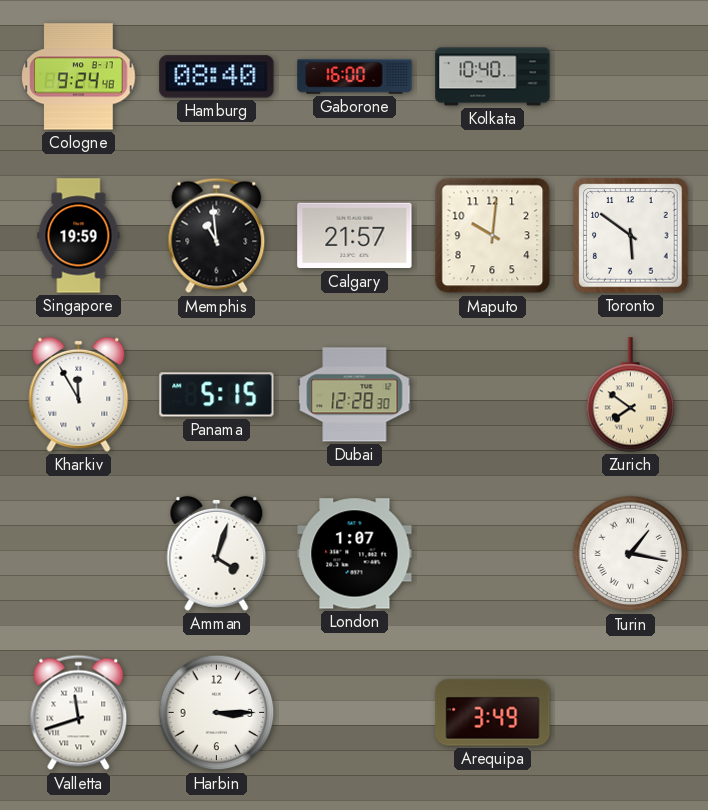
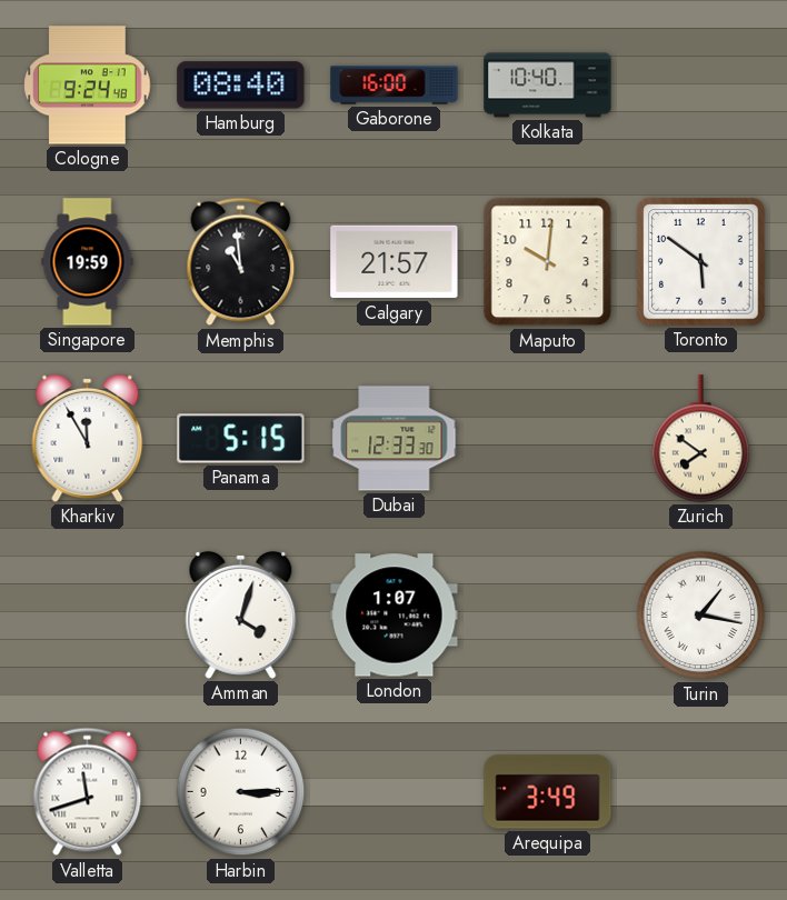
Dubai: 12:28 -> 12:33
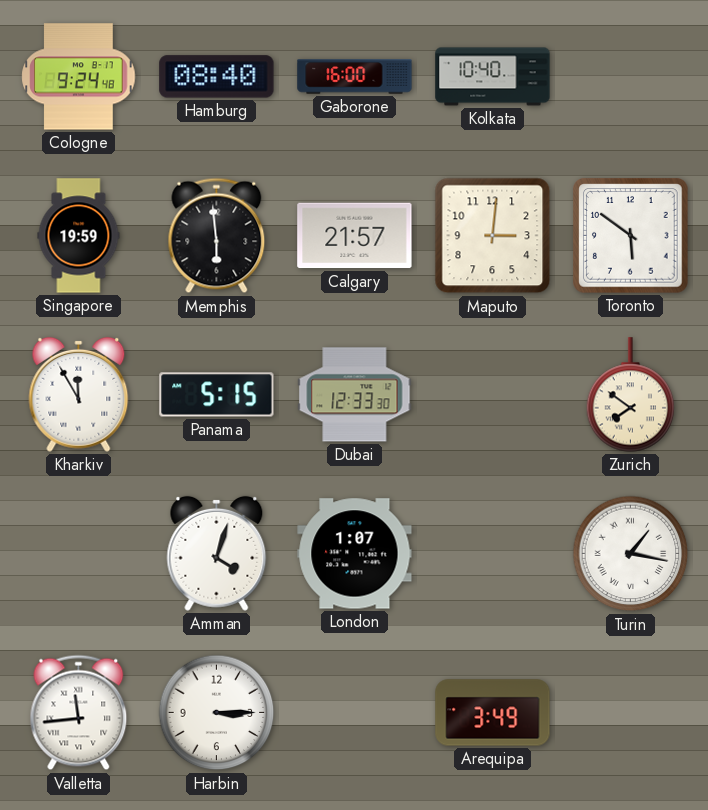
Memphis: 10:59 -> 5:59
Maputo: 10:01 -> 3:01
Valletta: 11:42 -> 11:44
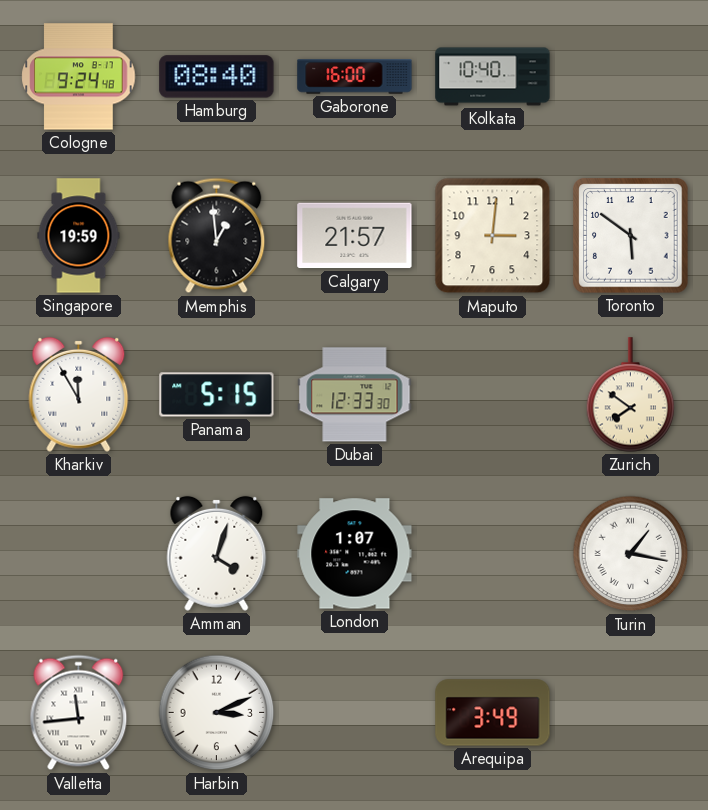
Memphis: 5:59 -> 12:59
Harbin: 3:15 -> 3:11
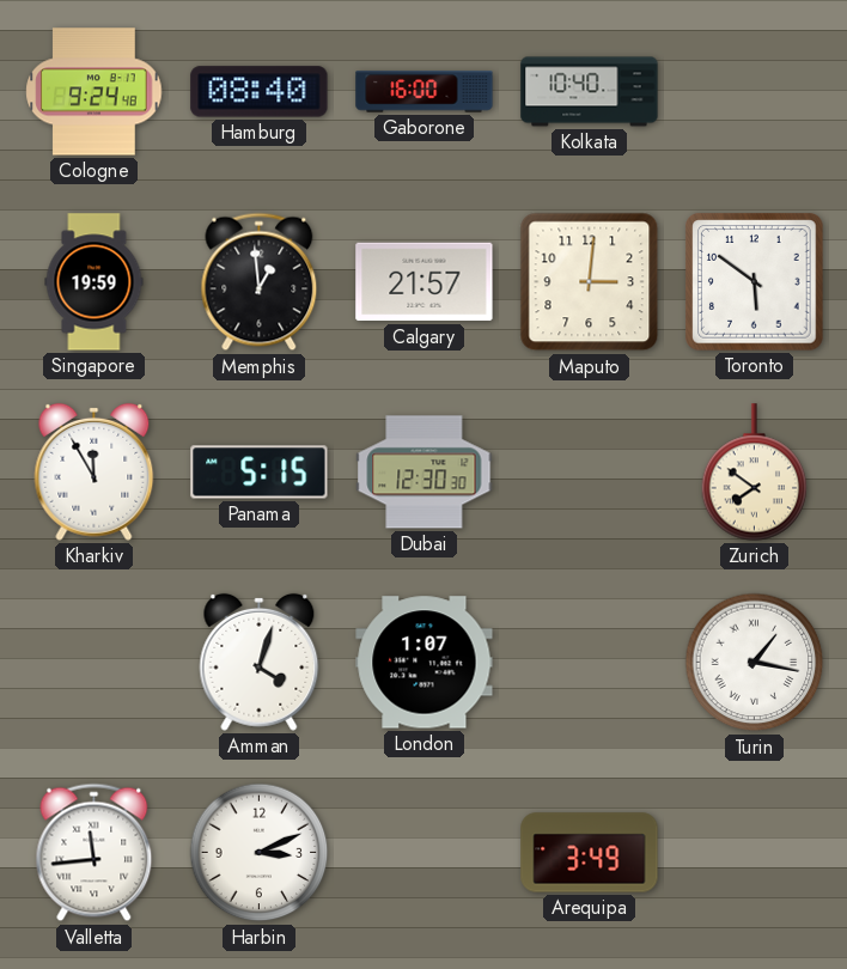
Dubai: 12:33 -> 12:30
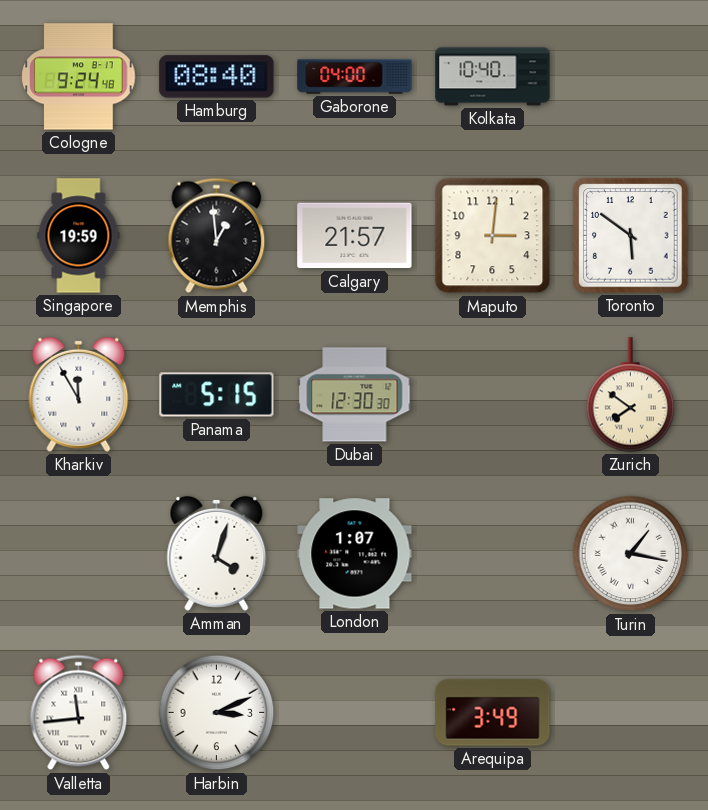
Gaborone: 16:00 -> 04:00
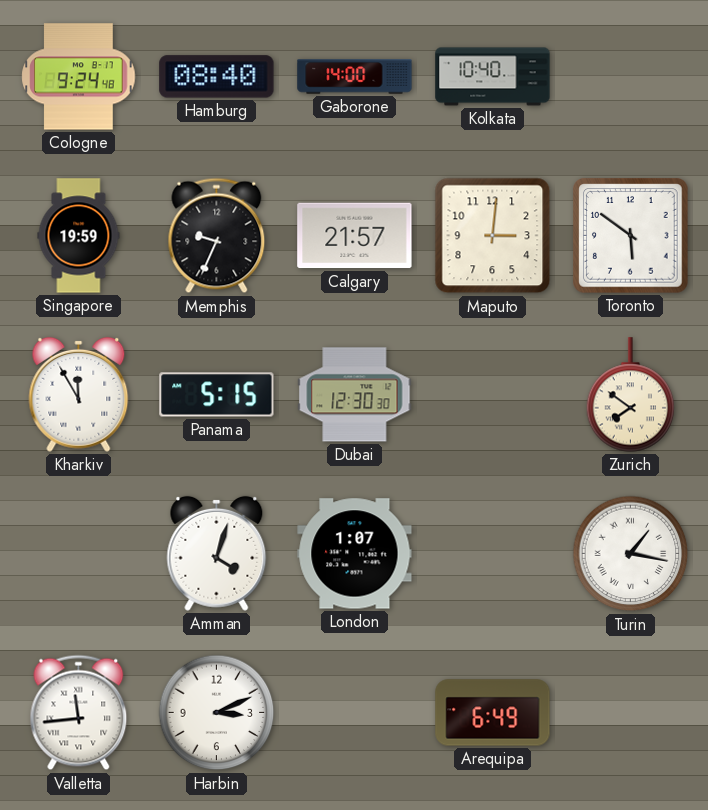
Gaborone: 04:00 -> 14:00
Memphis: 12:59 -> 9:34
Arequipa: 3:49 -> 6:49
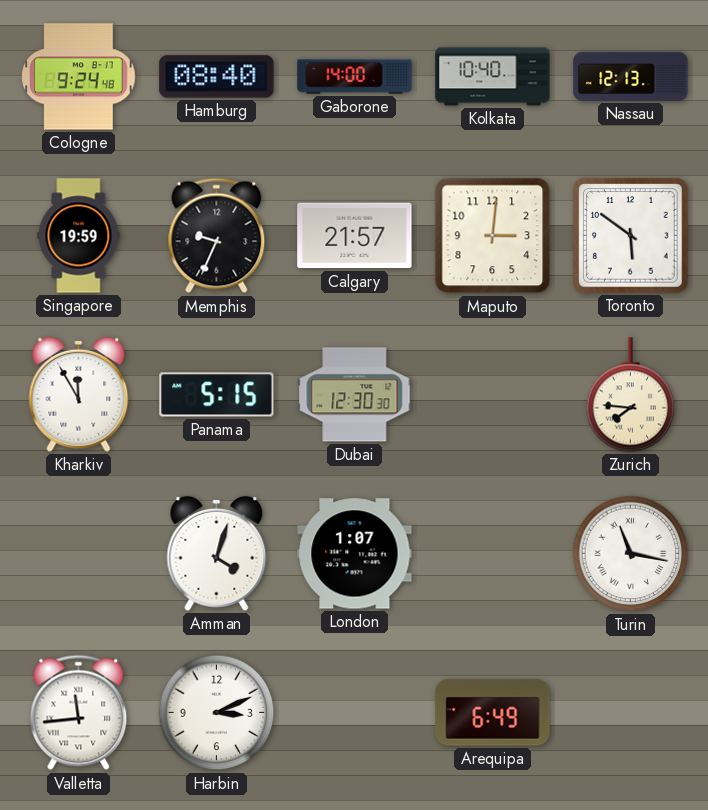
Nassau: none -> 12:13
Zurich: 7:51 -> 7:46
Turin: 1:17 -> 11:17
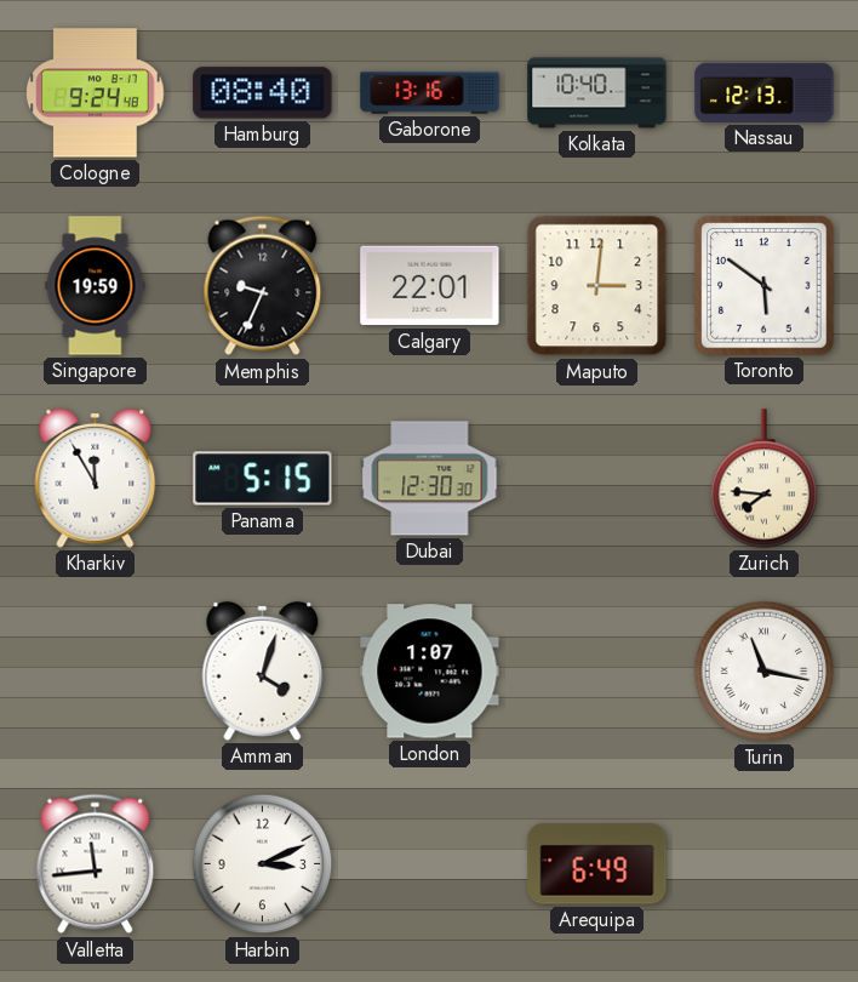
Gaborone: 14:00 -> 13:16
Calgary: 21:57 -> 22:01
